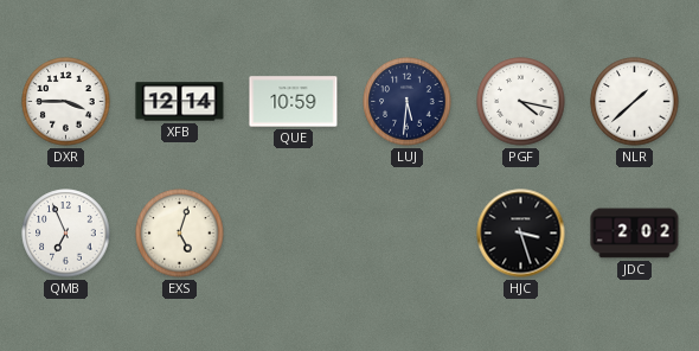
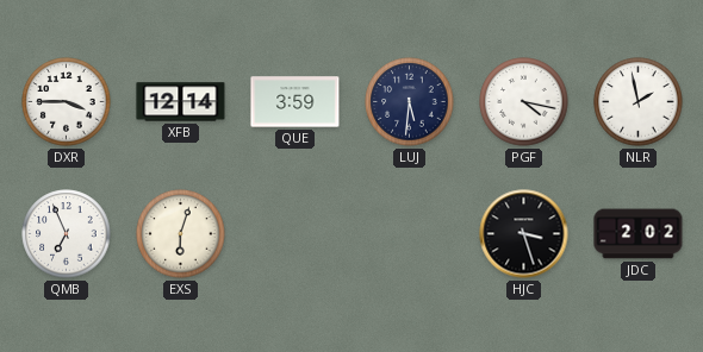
QUE: 10:59 -> 3:59
NLR: 1:38 -> 1:58
EXS: 5:03 -> 6:03
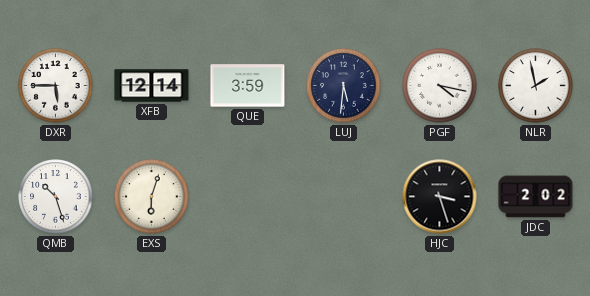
DXR: 3:45 -> 5:45
QMB: 6:56 -> 10:27
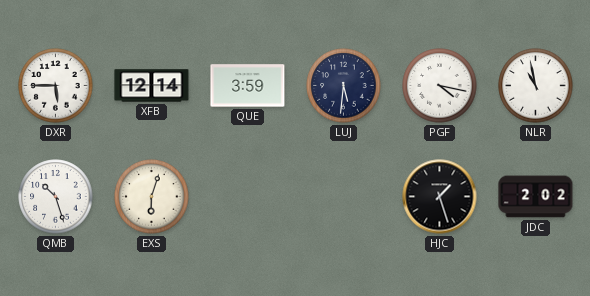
NLR: 1:58 -> 10:58
HJC: 3:27 -> 1:27
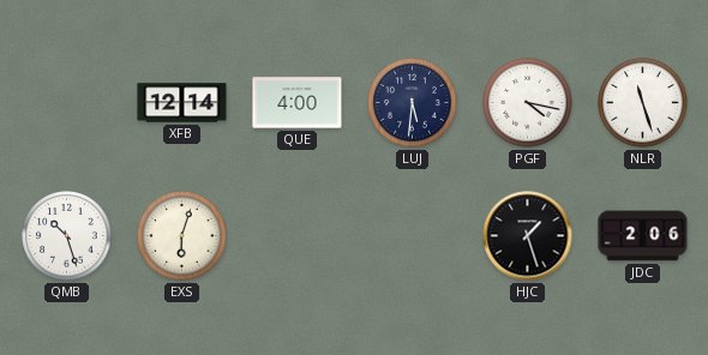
DXR: 5:45 -> none
QUE: 3:59 -> 4:00
NLR: 10:58 -> 11:27
JDC: 2:02 -> 2:06
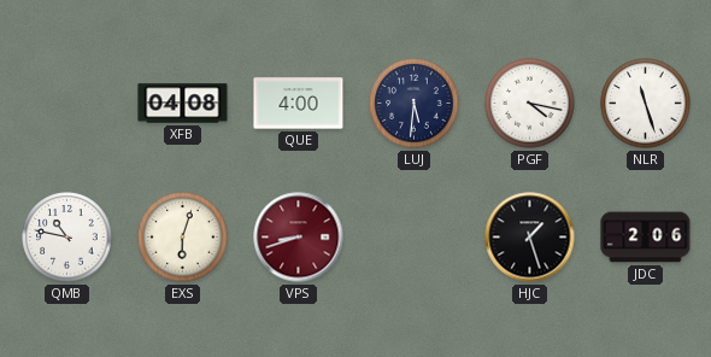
XFB: 12:14 -> 04:08
QMB: 10:27 -> 10:47
VPS: none -> 8:42
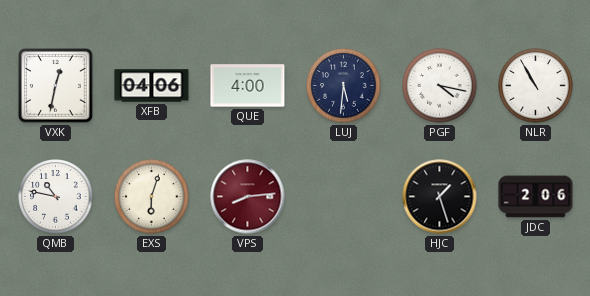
VXK: none -> 12:32
XFB: 04:08 -> 04:06
NLR: 11:27 -> 10:55
VPS: 8:42 -> 8:14
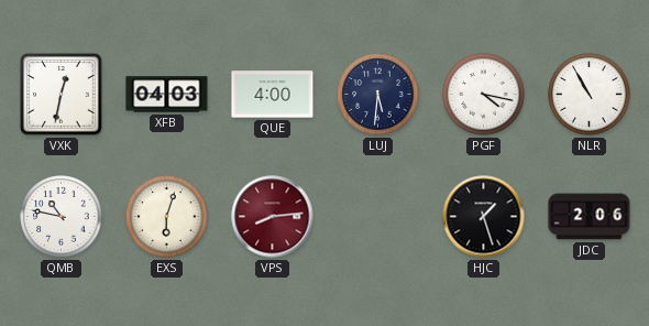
XFB: 04:06 -> 04:03
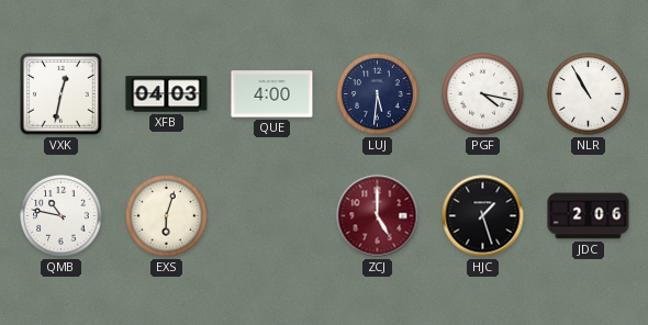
VPS: 8:14 -> none
ZCJ: none -> 5:00
